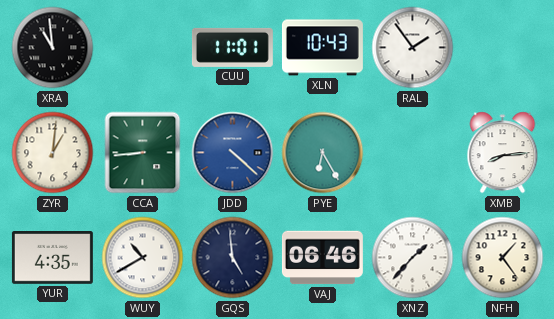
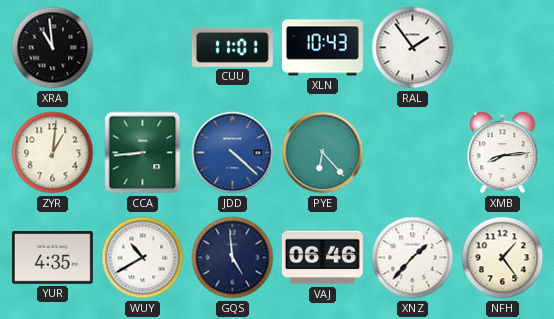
PYE: 6:25 -> 6:23
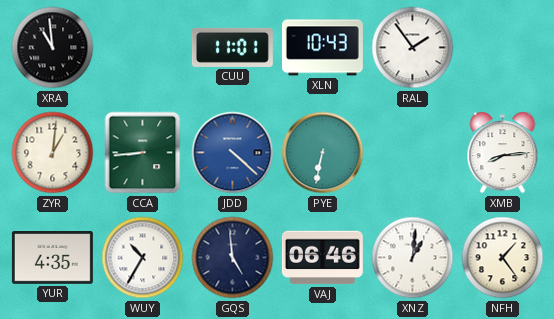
PYE: 6:23 -> 6:32
WUY: 10:40 -> 10:35
XNZ: 1:37 -> 1:01
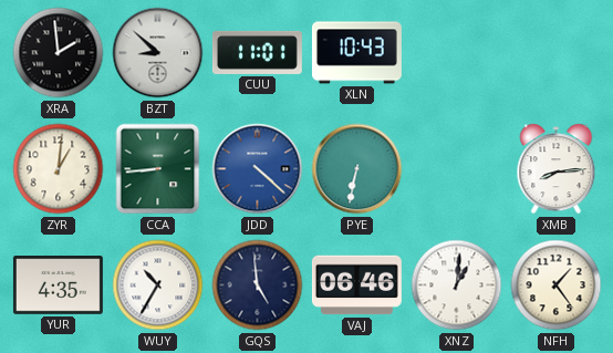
XRA: 10:59 -> 1:59
BZT: none -> 8:52
RAL: 1:54 -> none
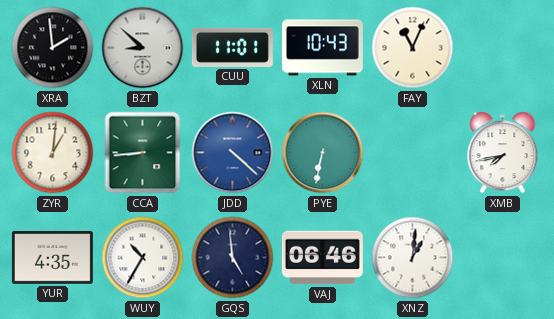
FAY: none -> 11:04
XMB: 8:14 -> 7:43
NFH: 1:24 -> none
